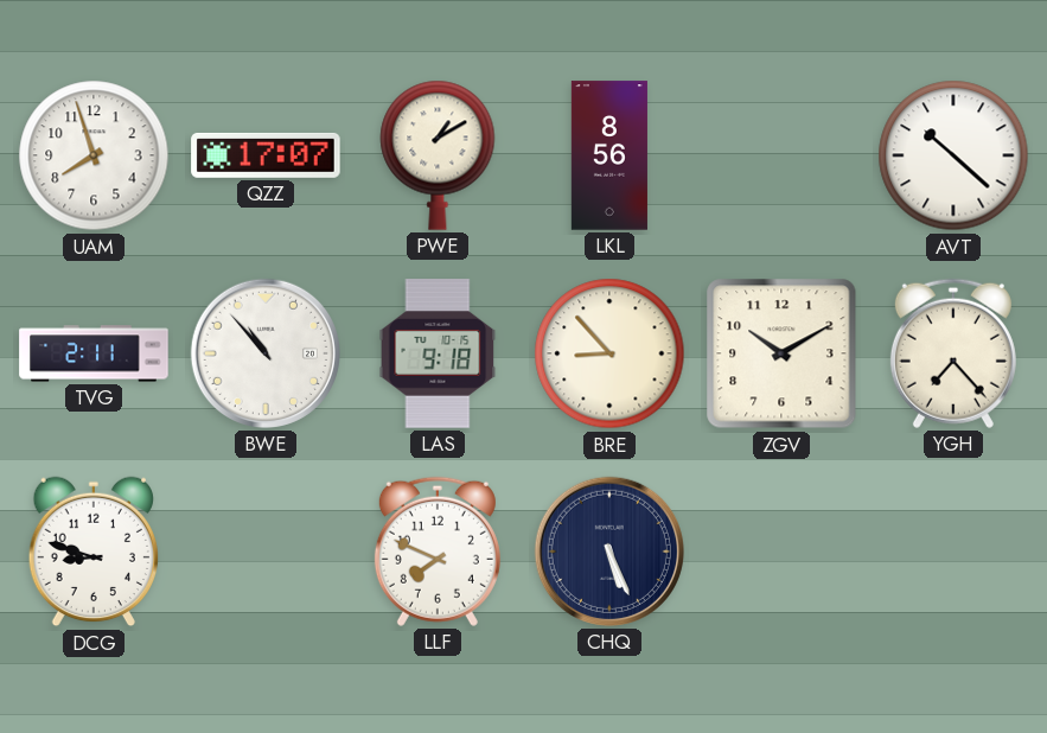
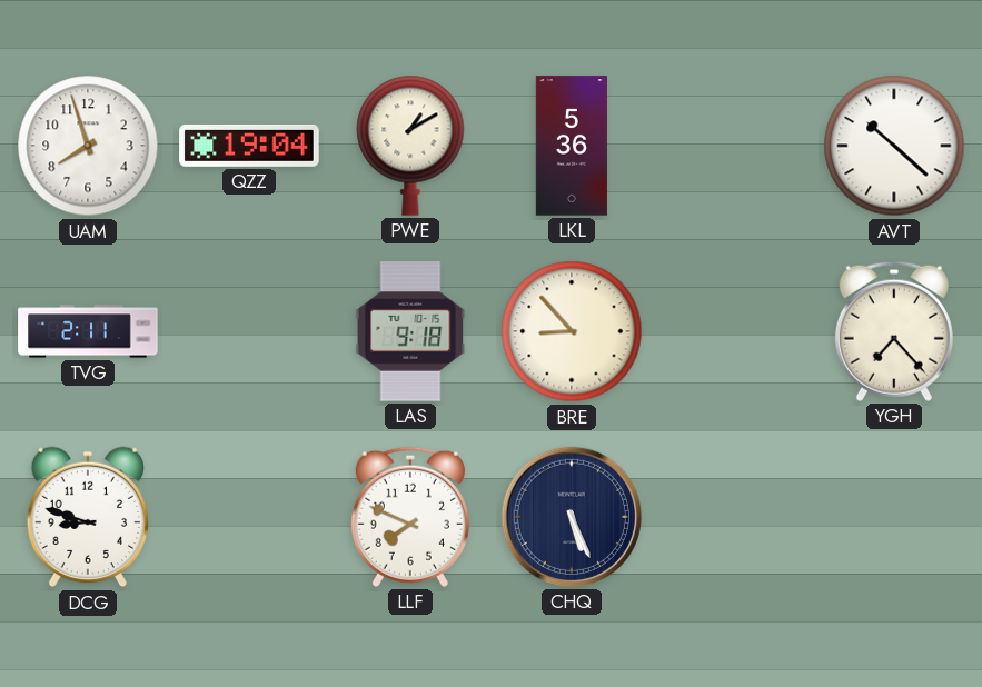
QZZ: 17:07 -> 19:04
LKL: 8:56 -> 5:36
BWE: 10:53 -> none
ZGV: 10:10 -> none
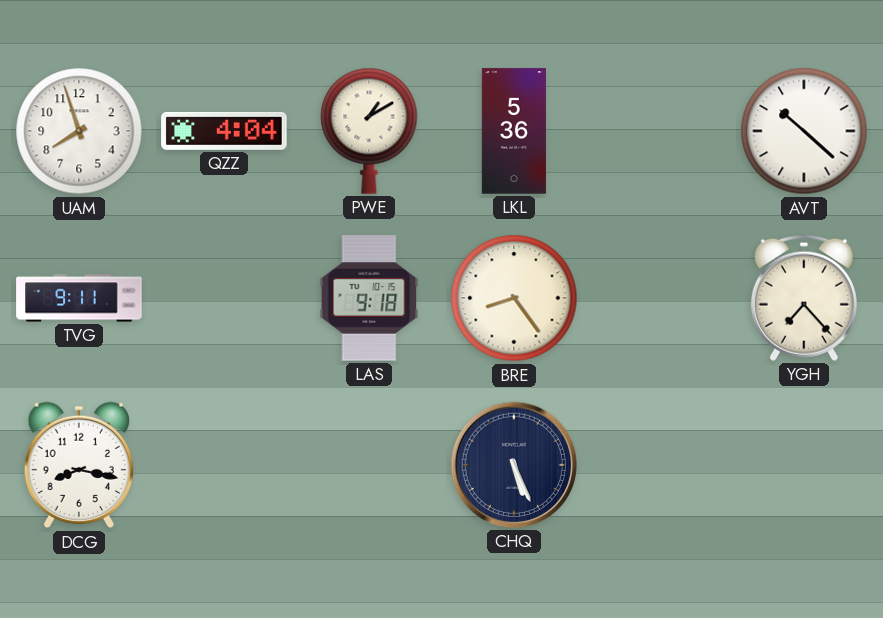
QZZ: 19:04 -> 4:04
TVG: 2:11 -> 9:11
BRE: 8:53 -> 8:24
DCG: 8:48 -> 8:17
LLF: 7:49 -> none
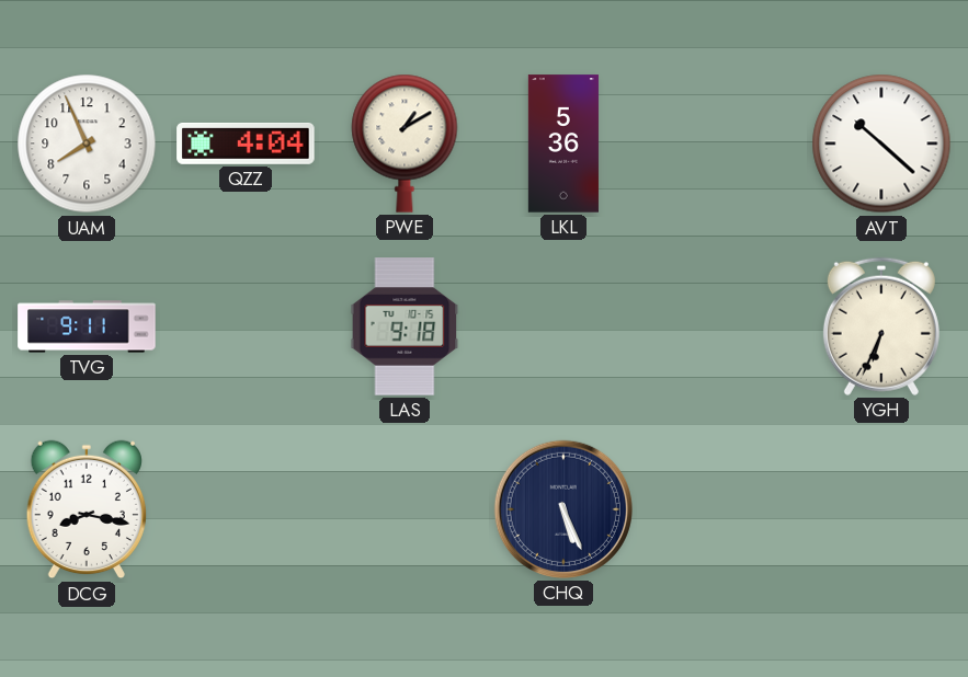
UAM: 7:57 -> 7:56
BRE: 8:24 -> none
YGH: 7:23 -> 6:34
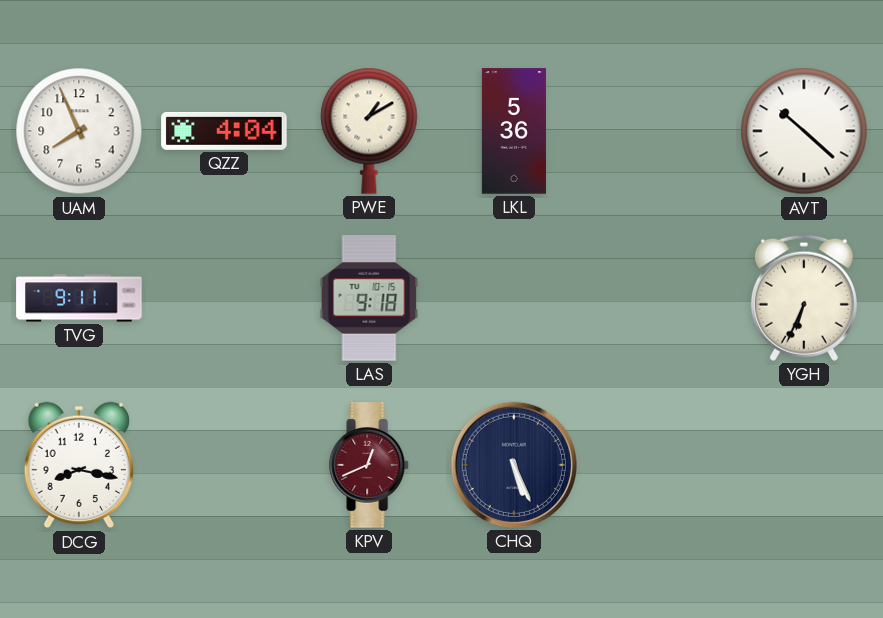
KPV: none -> 12:41
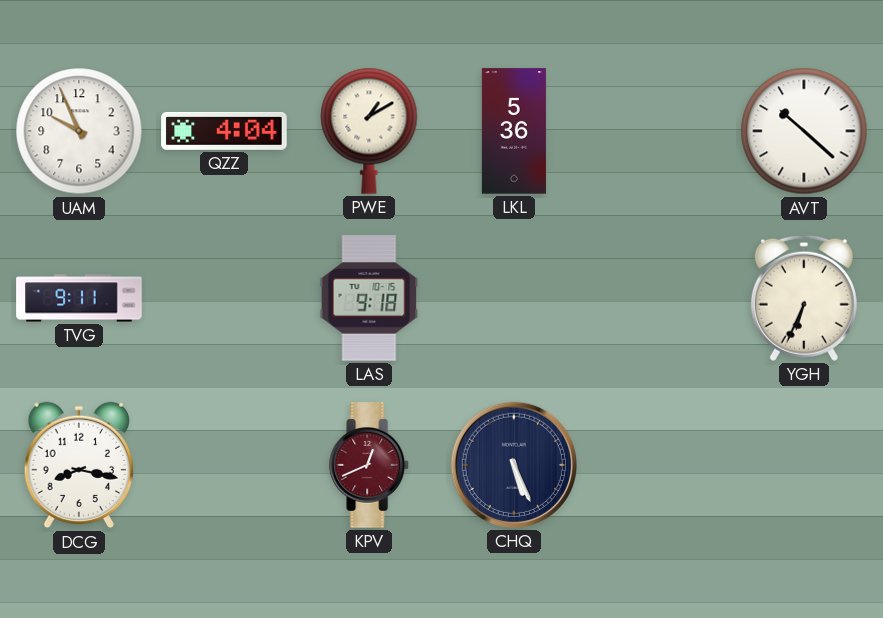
UAM: 7:56 -> 9:56
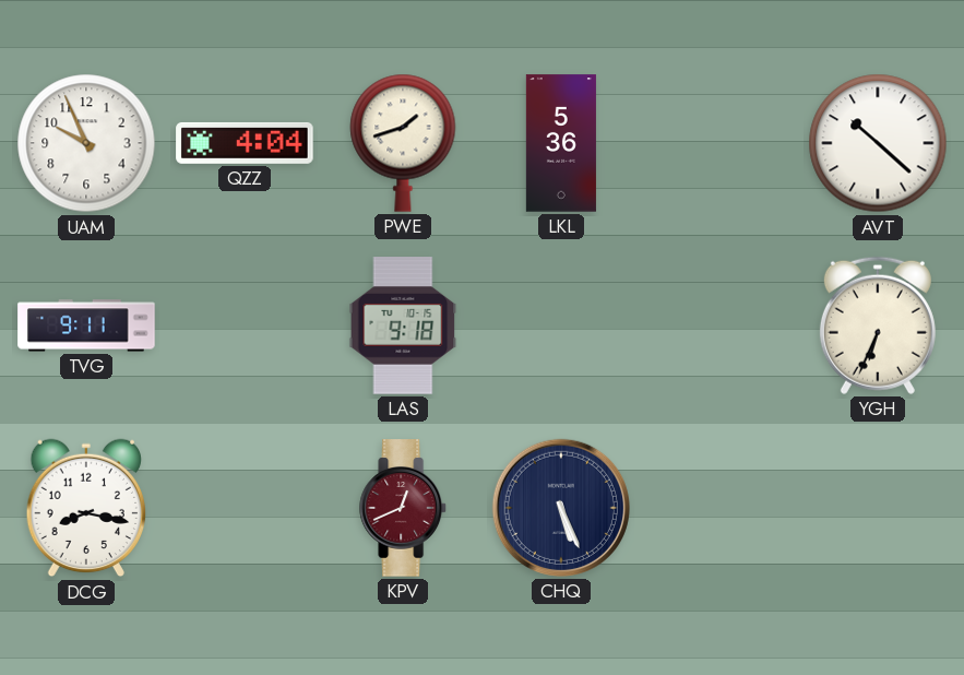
PWE: 1:10 -> 1:42
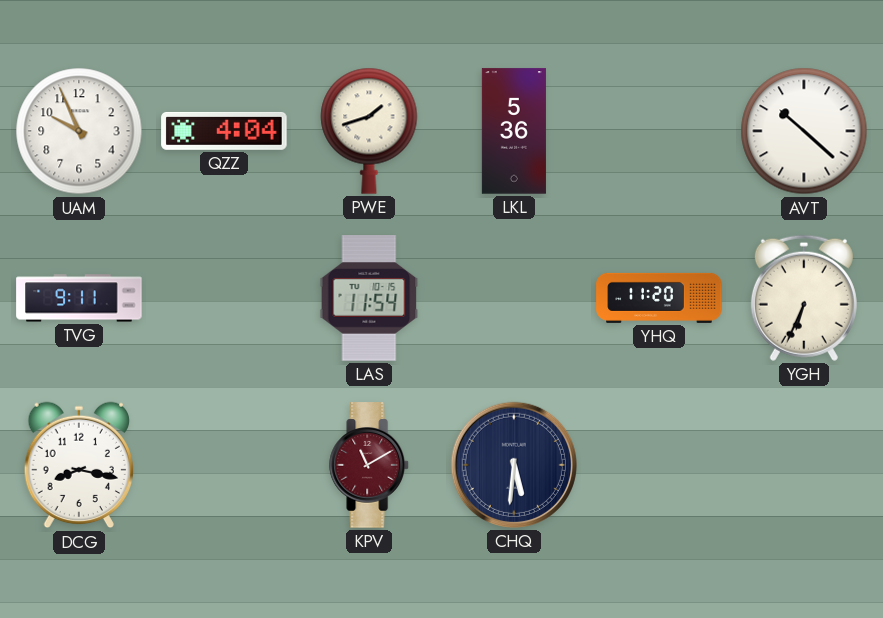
LAS: 9:18 -> 11:54
YHQ: none -> 11:20
KPV: 12:41 -> 11:10
CHQ: 5:26 -> 5:31
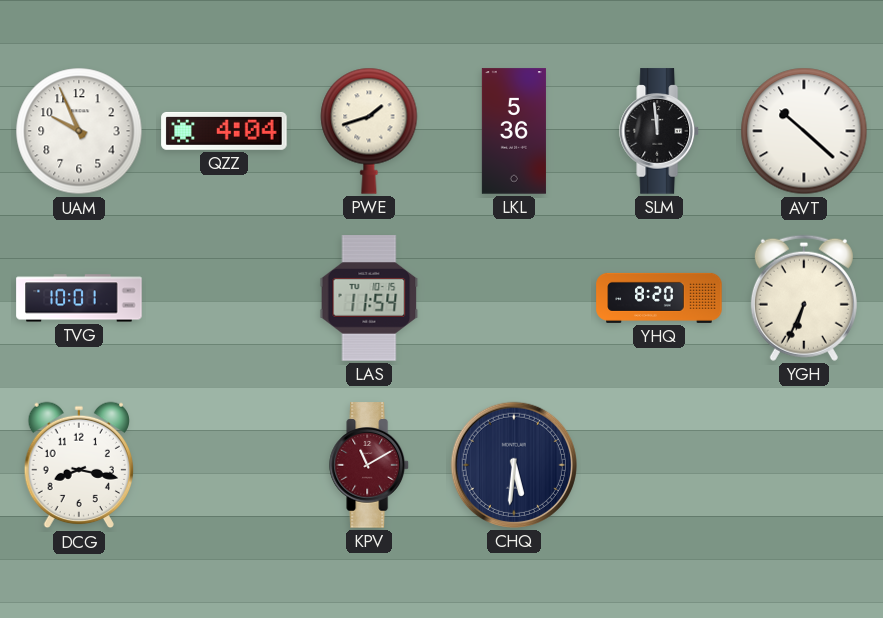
SLM: none -> 11:59
TVG: 9:11 -> 10:01
YHQ: 11:20 -> 8:20
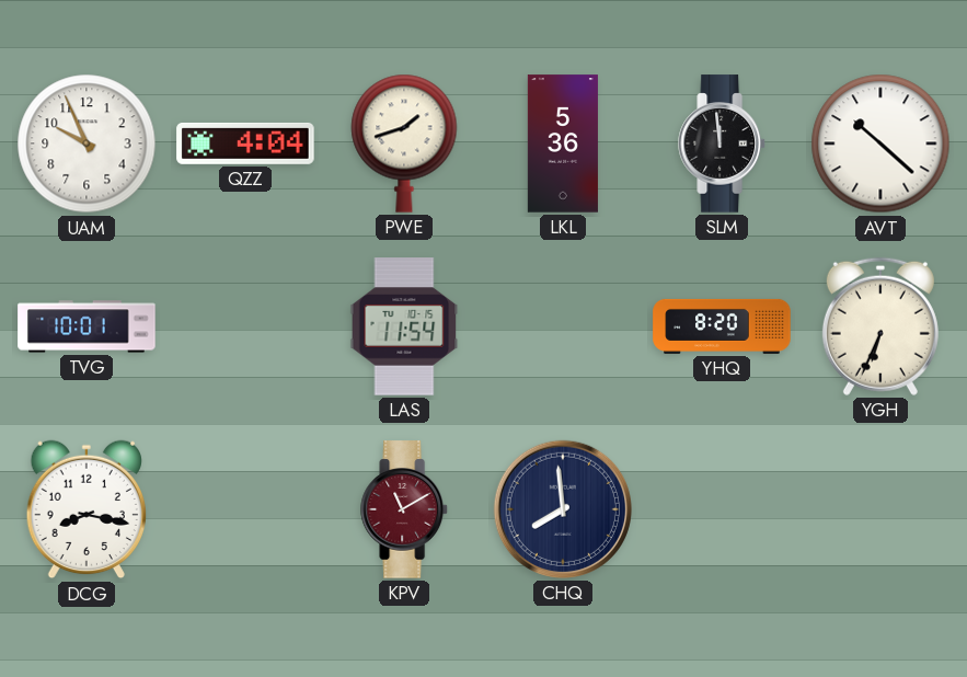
CHQ: 5:31 -> 7:59
